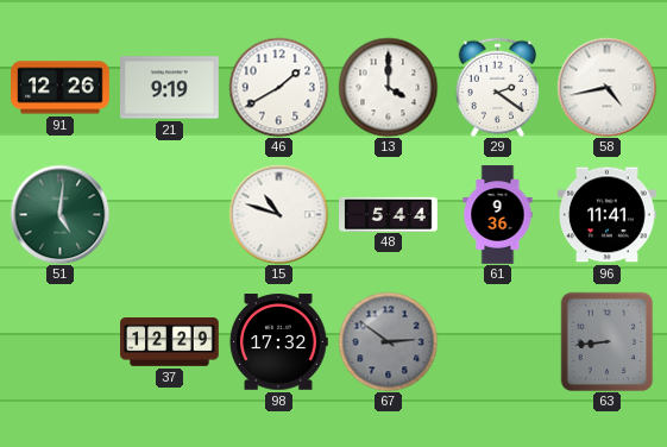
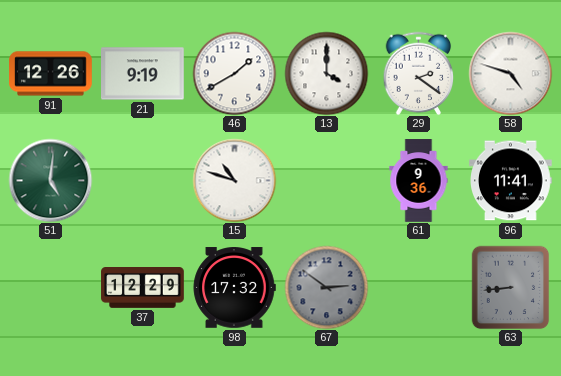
58: 4:43 -> 4:48
48: 5:44 -> none
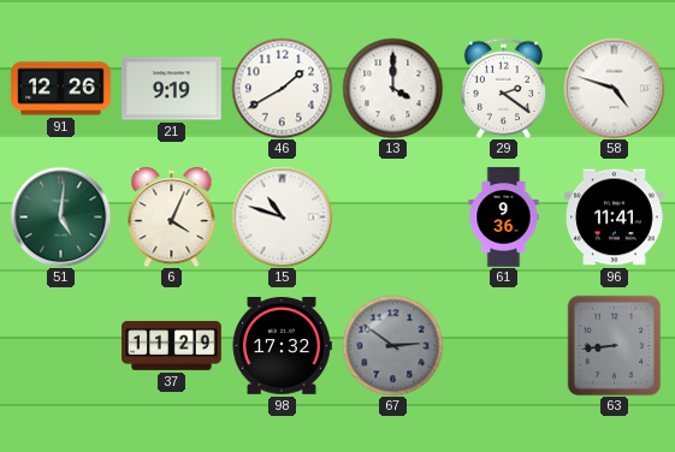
6: none -> 4:04
37: 12:29 -> 11:29
